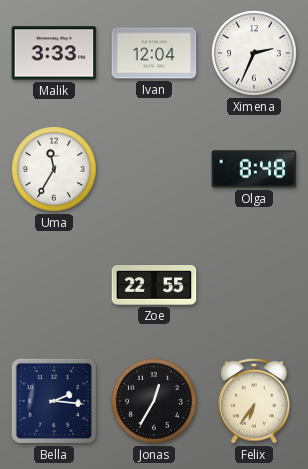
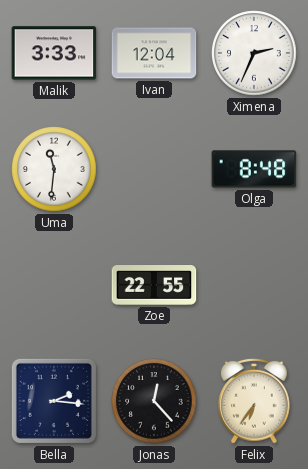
Uma: 11:35 -> 11:31
Jonas: 12:35 -> 12:23
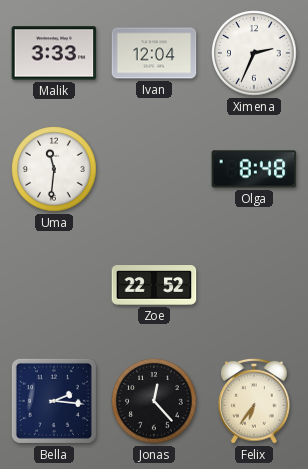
Zoe: 22:55 -> 22:52
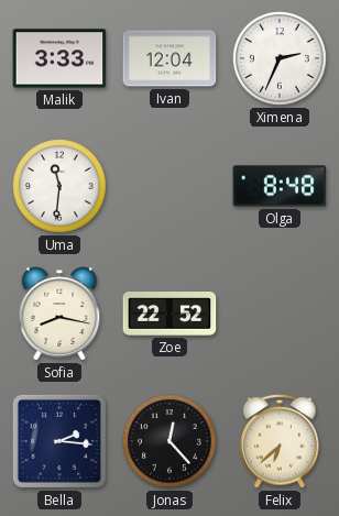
Sofia: none -> 8:17
Felix: 6:36 -> 6:38
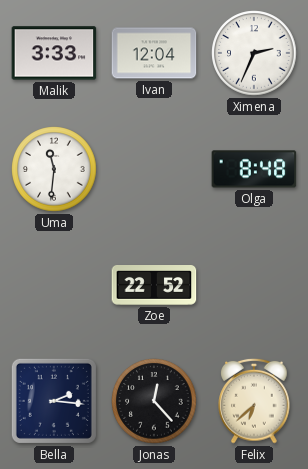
Sofia: 8:17 -> none
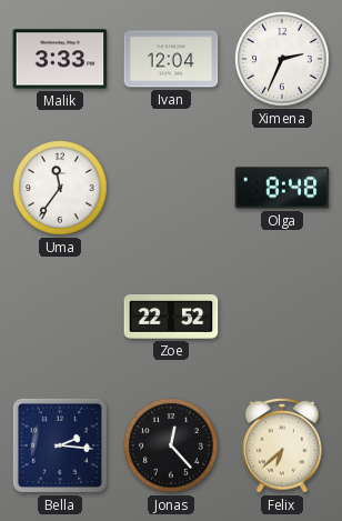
Uma: 11:31 -> 11:36
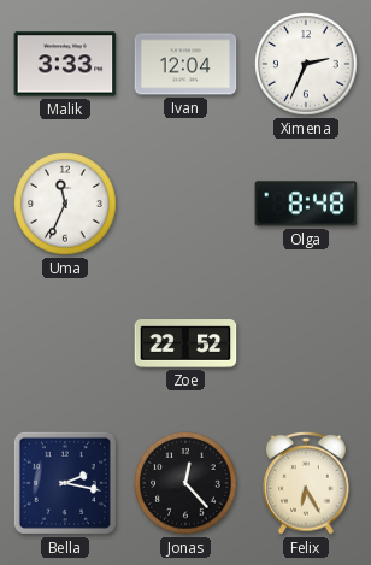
Uma: 11:36 -> 11:34
Bella: 2:16 -> 2:17
Felix: 6:38 -> 6:25
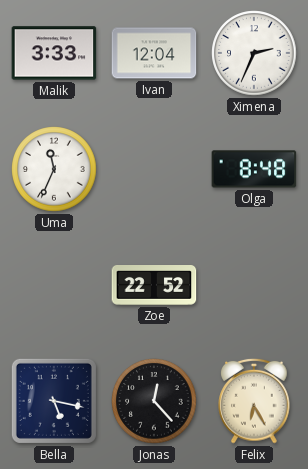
Bella: 2:17 -> 5:17
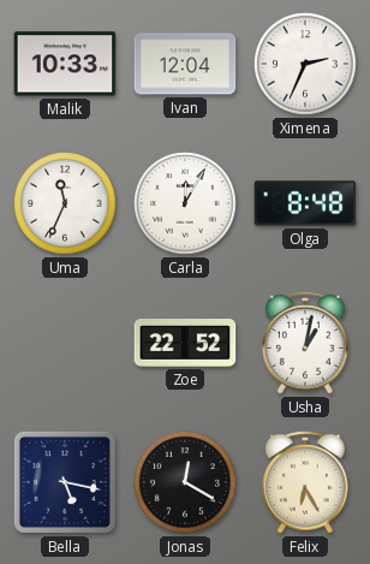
Malik: 3:33 -> 10:33
Carla: none -> 12:05
Usha: none -> 1:02
Jonas: 12:23 -> 12:20
